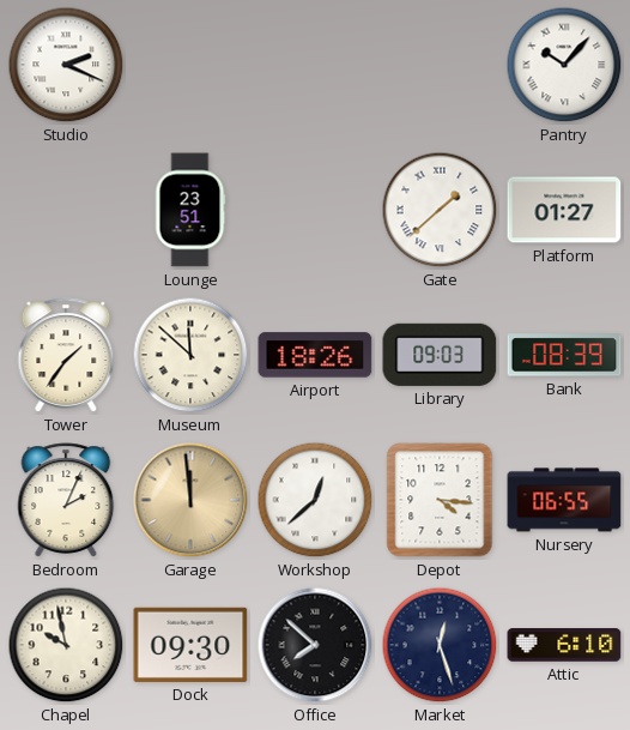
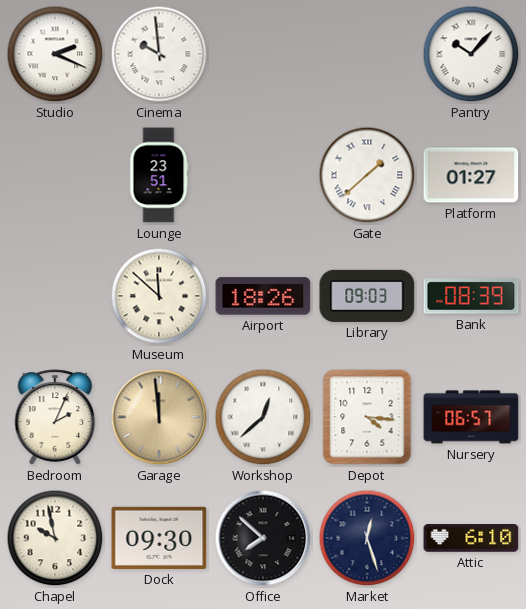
Cinema: none -> 9:59
Tower: 1:36 -> none
Nursery: 06:55 -> 06:57
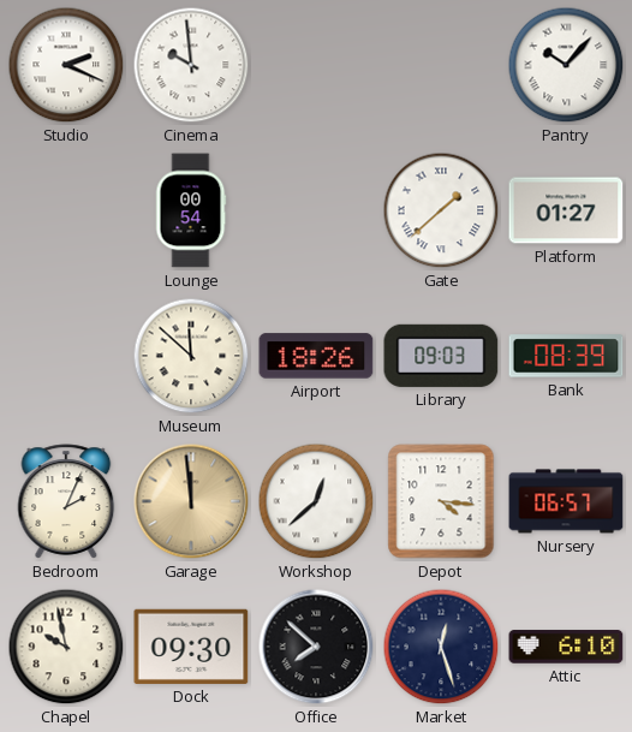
Lounge: 23:51 -> 00:54
